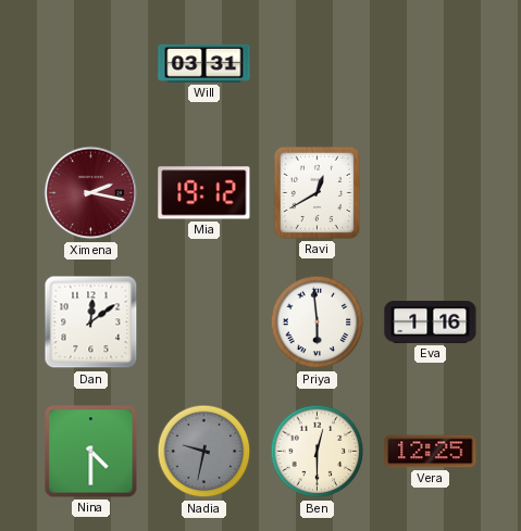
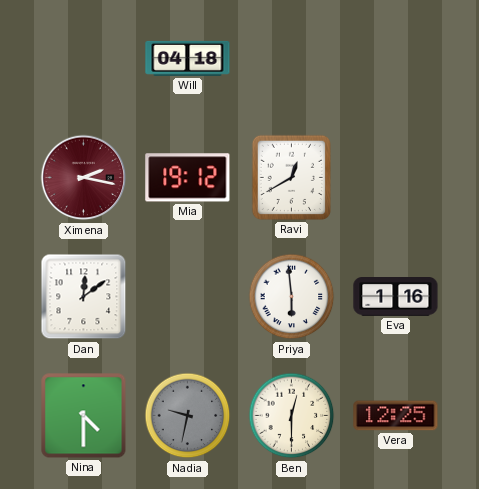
Will: 03:31 -> 04:18
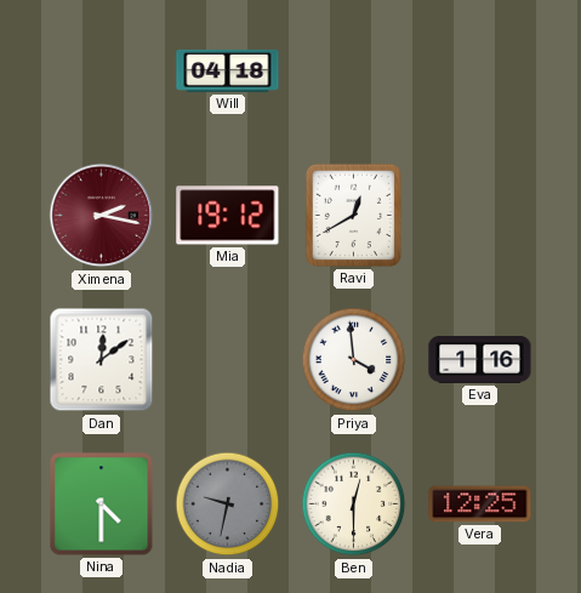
Priya: 5:59 -> 3:59
